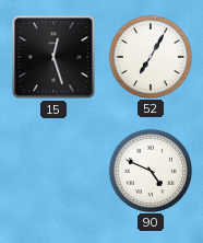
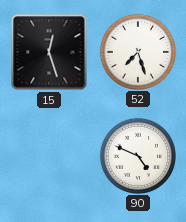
52: 7:05 -> 7:27
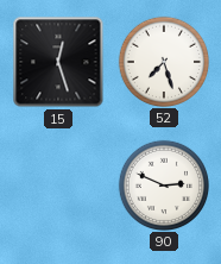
90: 4:49 -> 2:49
